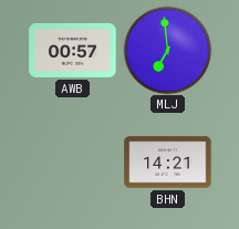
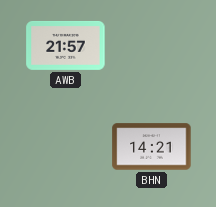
AWB: 00:57 -> 21:57
MLJ: 6:59 -> none
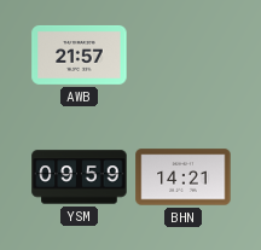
YSM: none -> 09:59
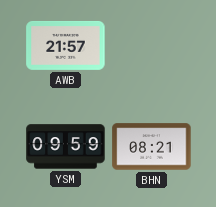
BHN: 14:21 -> 08:21
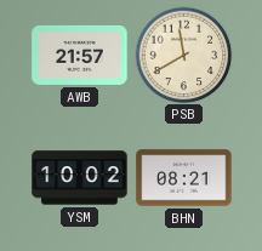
PSB: none -> 11:40
YSM: 09:59 -> 10:02
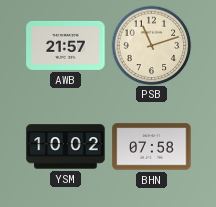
PSB: 11:40 -> 11:12
BHN: 08:21 -> 07:58
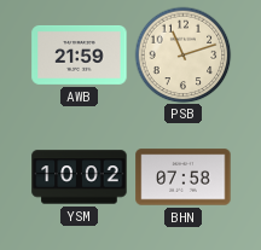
AWB: 21:57 -> 21:59
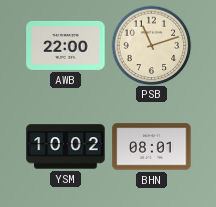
AWB: 21:59 -> 22:00
BHN: 07:58 -> 08:01
